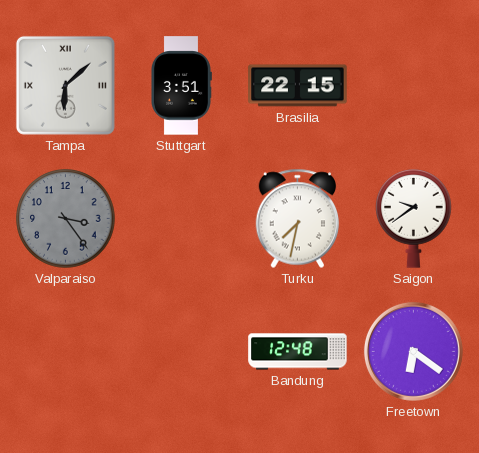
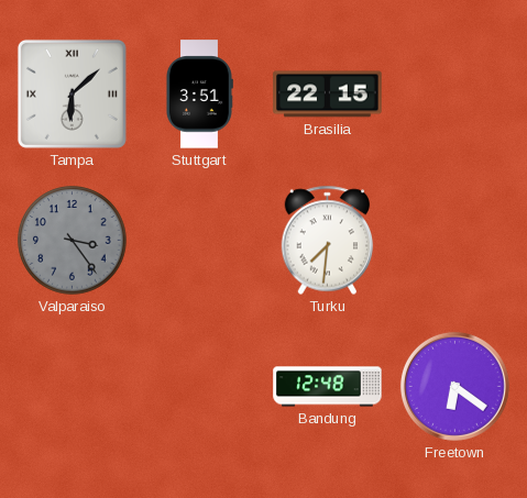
Turku: 7:32 -> 7:31
Saigon: 9:39 -> none
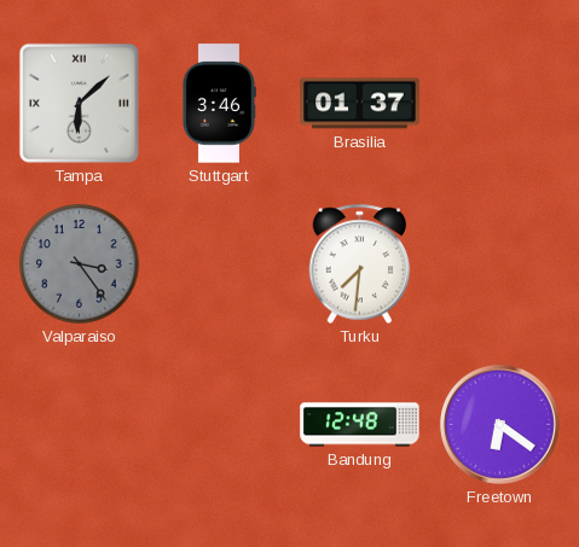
Stuttgart: 3:51 -> 3:46
Brasilia: 22:15 -> 01:37
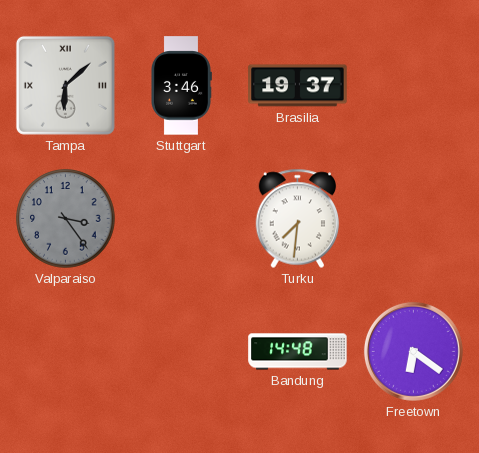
Brasilia: 01:37 -> 19:37
Bandung: 12:48 -> 14:48
